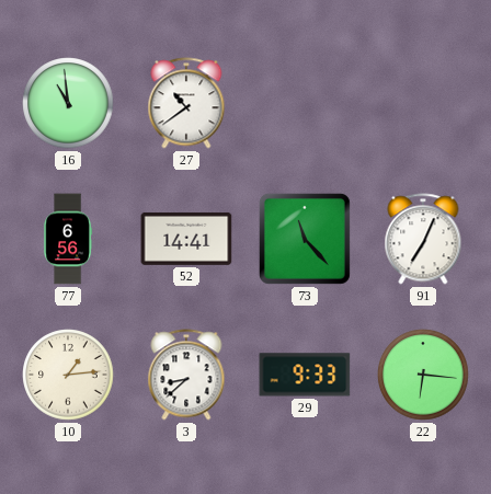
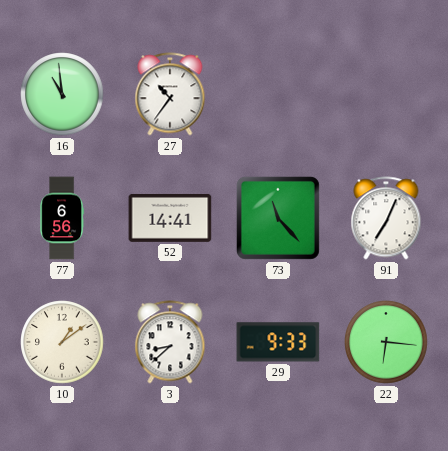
27: 10:39 -> 10:36
10: 1:14 -> 1:09
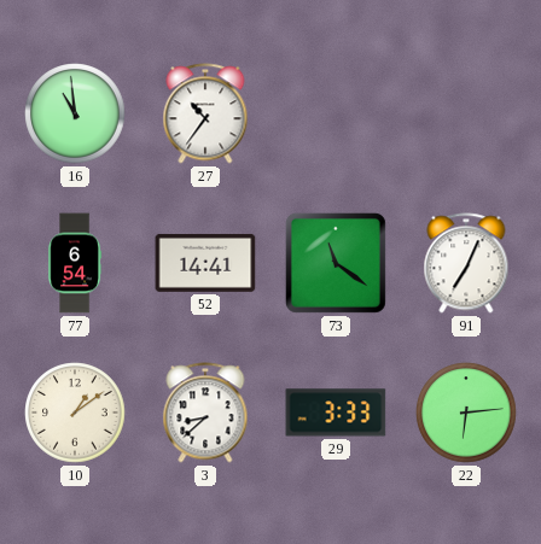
77: 6:56 -> 6:54
73: 11:23 -> 11:21
29: 9:33 -> 3:33
22: 6:16 -> 6:14
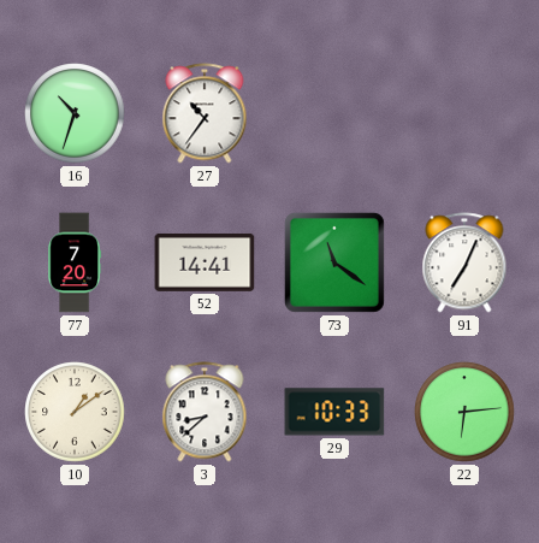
16: 10:59 -> 10:33
77: 6:54 -> 7:20
29: 3:33 -> 10:33
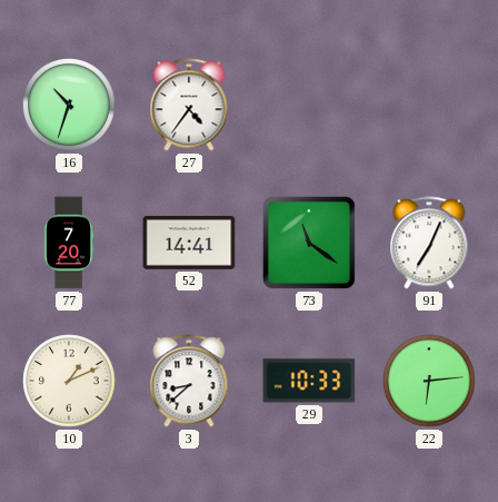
27: 10:36 -> 4:36
10: 1:09 -> 1:11
